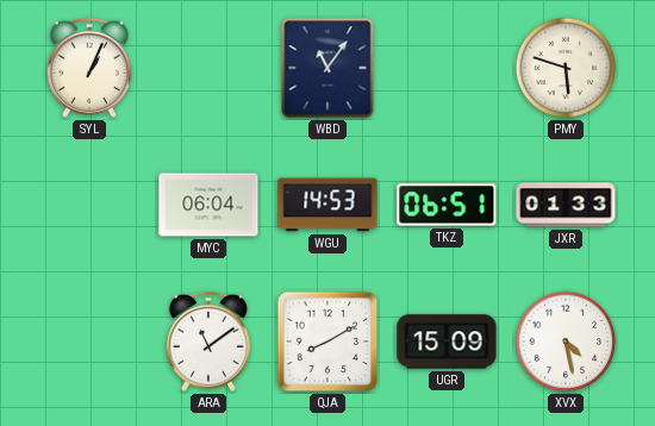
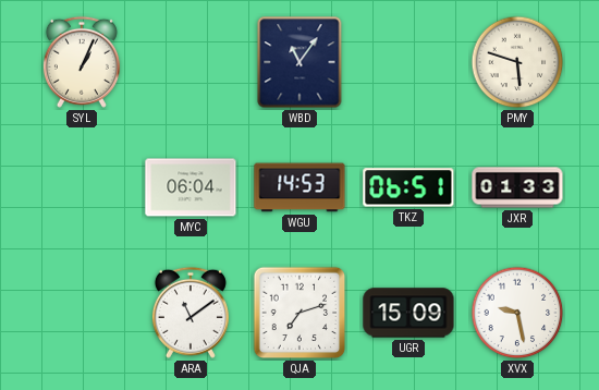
QJA: 8:10 -> 7:12
XVX: 4:28 -> 9:28
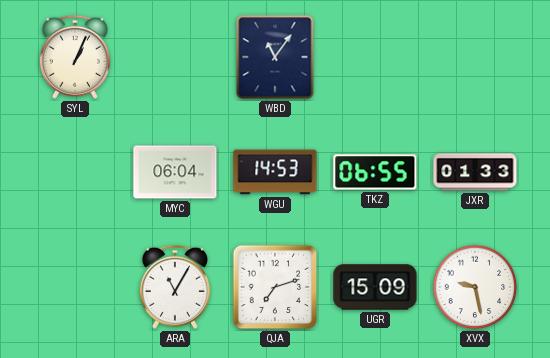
PMY: 5:48 -> none
TKZ: 06:51 -> 06:55
ARA: 11:09 -> 11:05
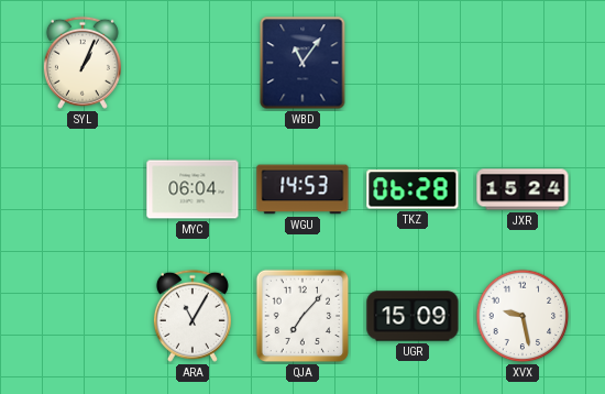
TKZ: 06:55 -> 06:28
JXR: 01:33 -> 15:24
QJA: 7:12 -> 7:07
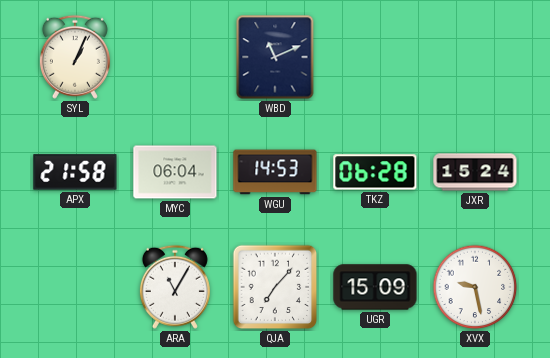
WBD: 11:06 -> 11:11
APX: none -> 21:58
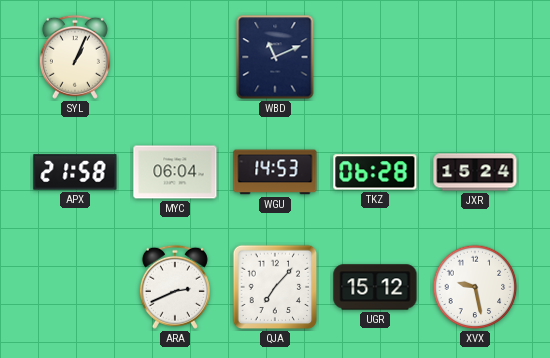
ARA: 11:05 -> 2:41
UGR: 15:09 -> 15:12
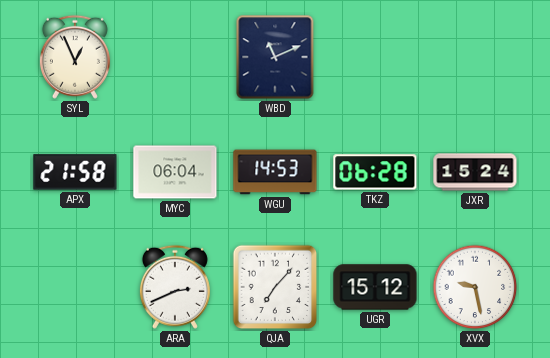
SYL: 1:04 -> 12:56
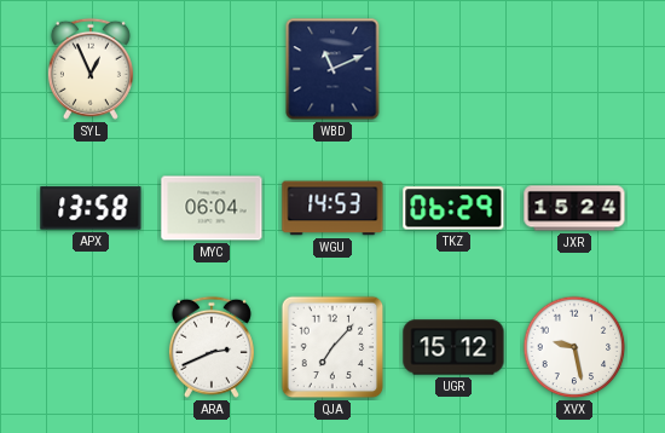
APX: 21:58 -> 13:58
TKZ: 06:28 -> 06:29
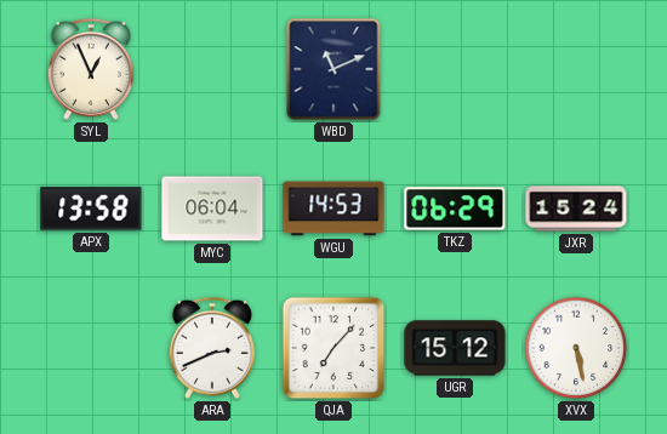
XVX: 9:28 -> 5:28
